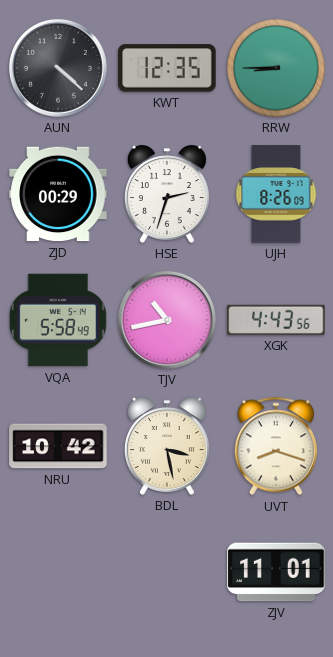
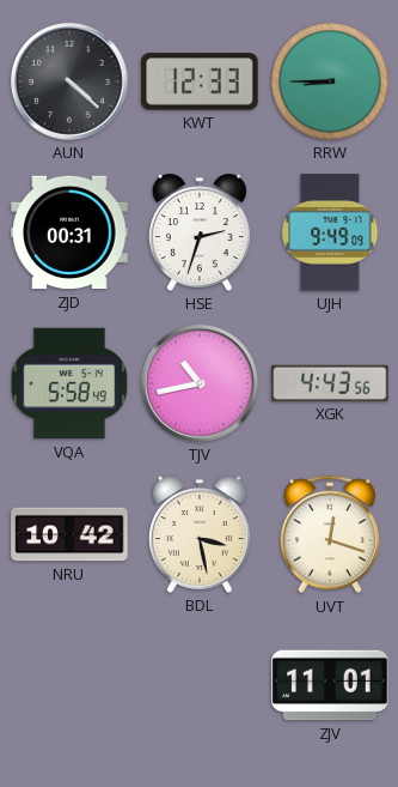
KWT: 12:35 -> 12:33
ZJD: 00:29 -> 00:31
UJH: 8:26 -> 9:49
UVT: 8:18 -> 12:18
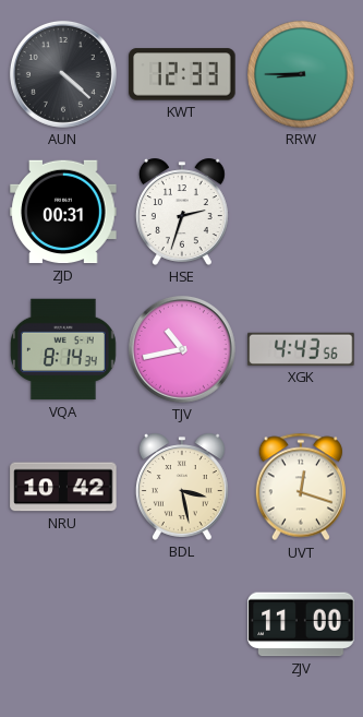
UJH: 9:49 -> none
VQA: 5:58 -> 8:14
ZJV: 11:01 -> 11:00
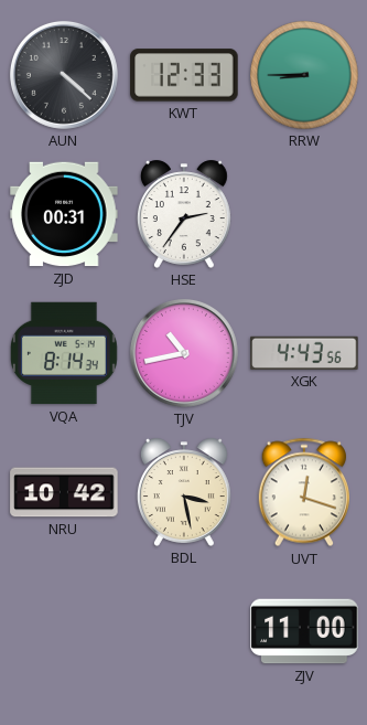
HSE: 2:33 -> 2:36
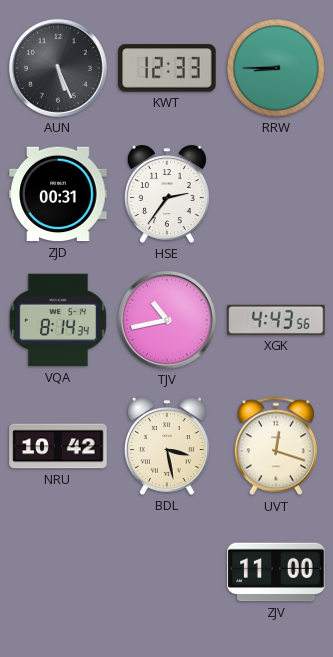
AUN: 4:22 -> 5:26
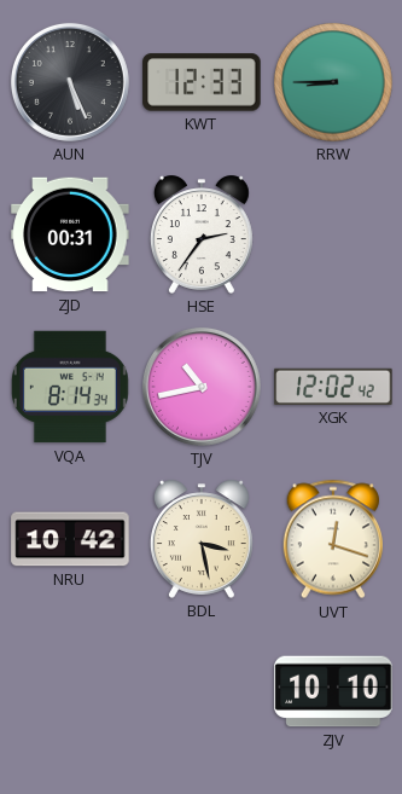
XGK: 4:43 -> 12:02
ZJV: 11:00 -> 10:10
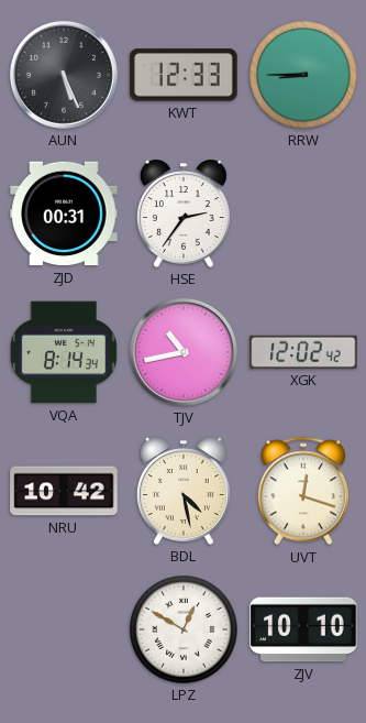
BDL: 3:28 -> 4:28
LPZ: none -> 12:50
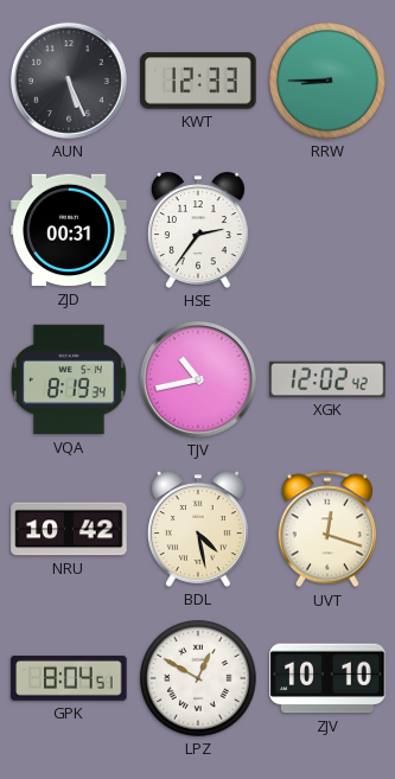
VQA: 8:14 -> 8:19
GPK: none -> 8:04
